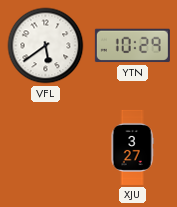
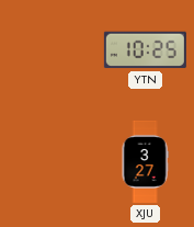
VFL: 5:39 -> none
YTN: 10:29 -> 10:25
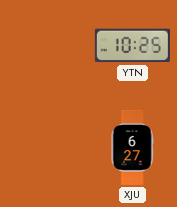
XJU: 3:27 -> 6:27
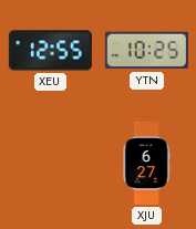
XEU: none -> 12:55
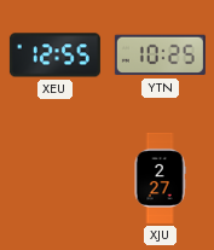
XJU: 6:27 -> 2:27
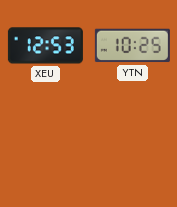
XEU: 12:55 -> 12:53
XJU: 2:27 -> none
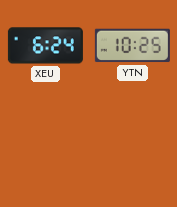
XEU: 12:53 -> 6:24
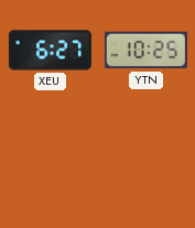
XEU: 6:24 -> 6:27
